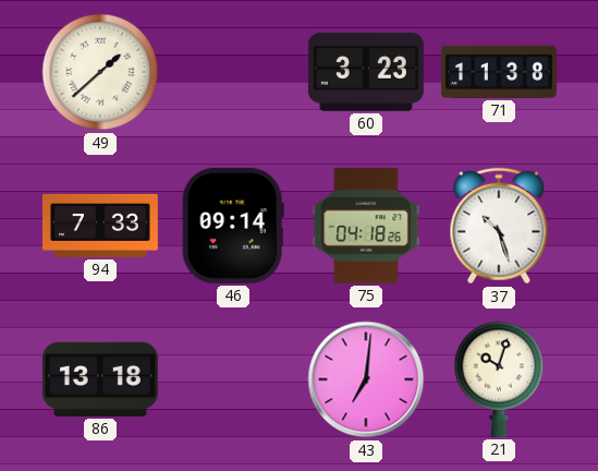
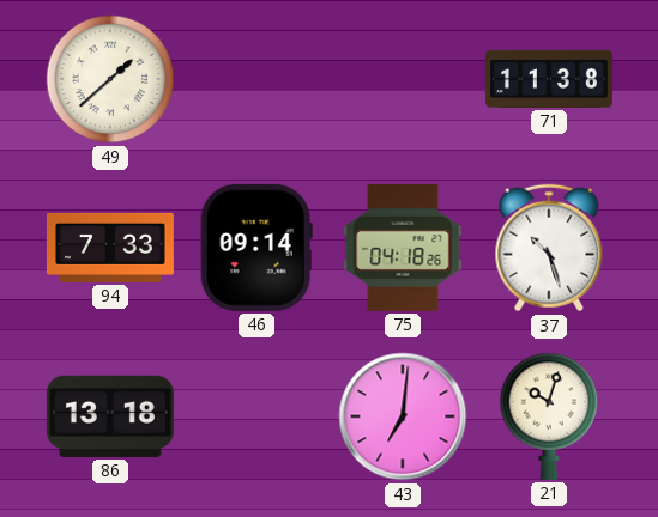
60: 3:23 -> none
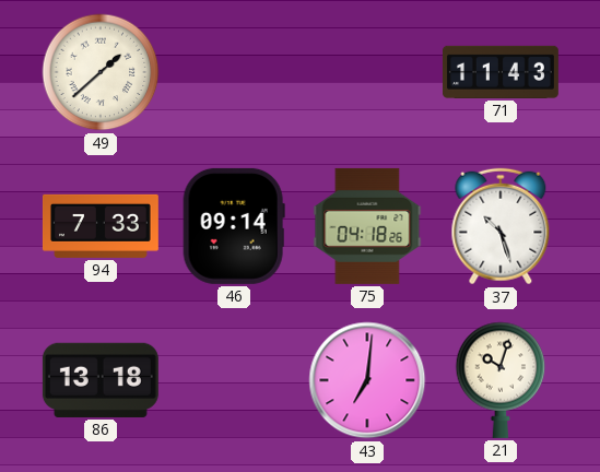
71: 11:38 -> 11:43
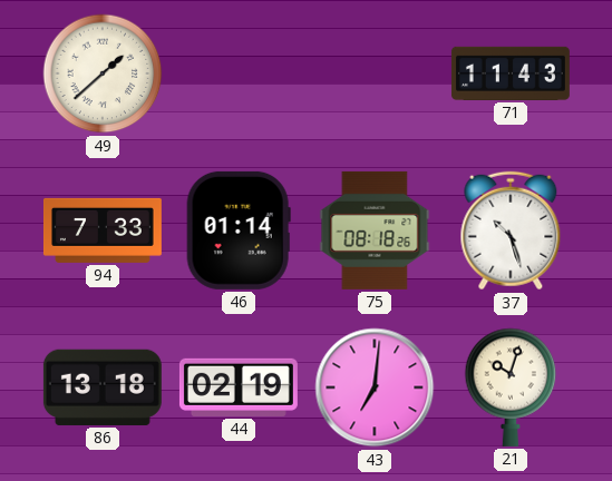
46: 09:14 -> 01:14
75: 04:18 -> 08:18
44: none -> 02:19
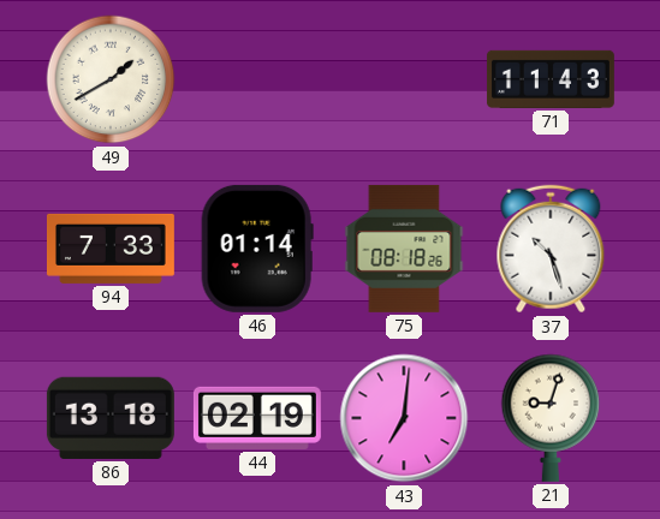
49: 1:38 -> 1:40
21: 10:03 -> 9:03
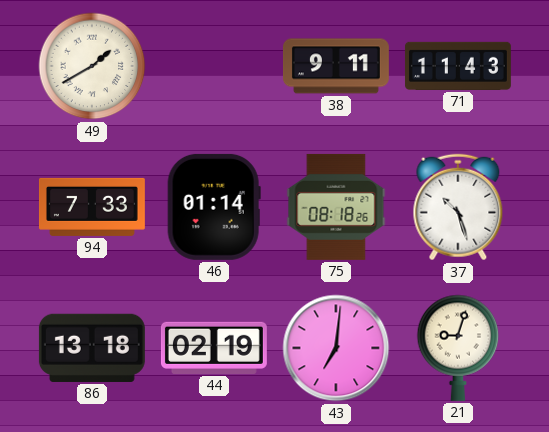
38: none -> 9:11
